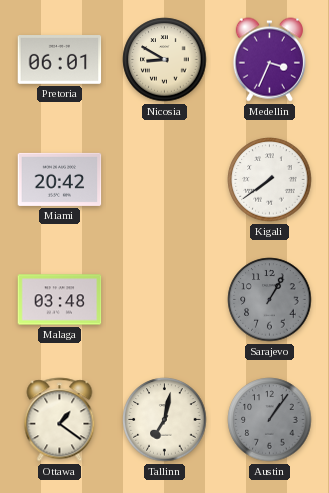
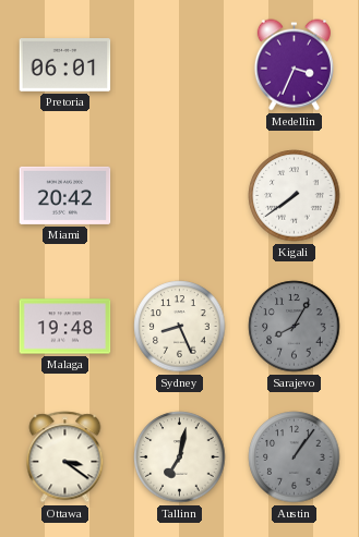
Nicosia: 8:50 -> none
Malaga: 03:48 -> 19:48
Sydney: none -> 8:26
Sarajevo: 1:05 -> 8:05
Ottawa: 1:21 -> 3:21
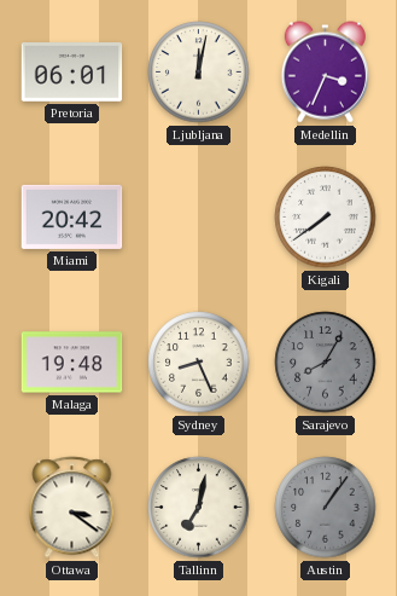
Ljubljana: none -> 12:02
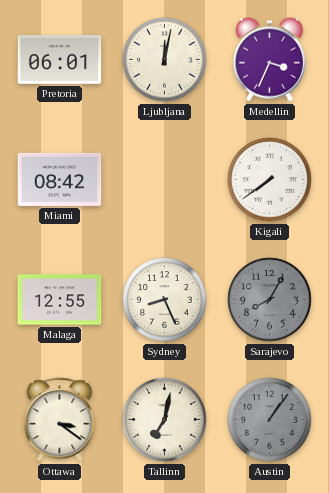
Miami: 20:42 -> 08:42
Malaga: 19:48 -> 12:55
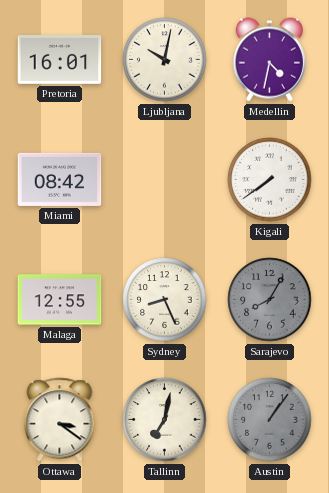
Pretoria: 06:01 -> 16:01
Ljubljana: 12:02 -> 10:02
Medellin: 3:34 -> 4:32
